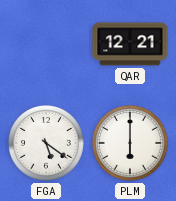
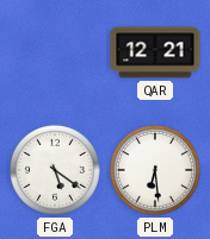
PLM: 6:00 -> 6:29
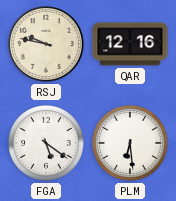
RSJ: none -> 9:47
QAR: 12:21 -> 12:16
